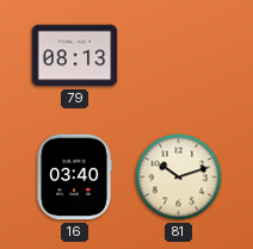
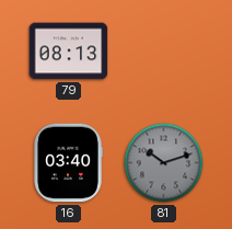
81 dial: cream -> grey
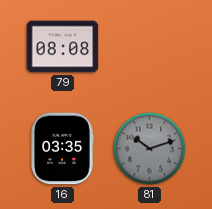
79: 08:13 -> 08:08
16: 03:40 -> 03:35
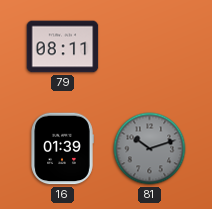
79: 08:08 -> 08:11
16: 03:35 -> 01:39
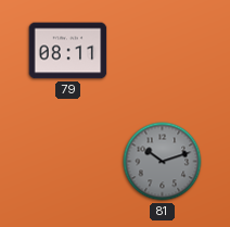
16: 01:39 -> none
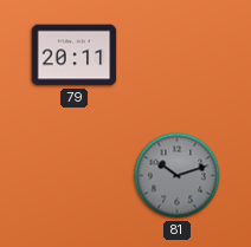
79: 08:11 -> 20:11
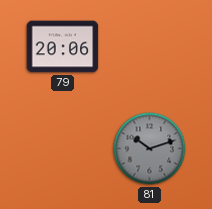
79: 20:11 -> 20:06
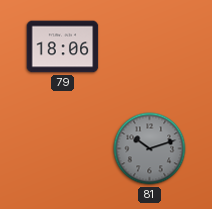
79: 20:06 -> 18:06
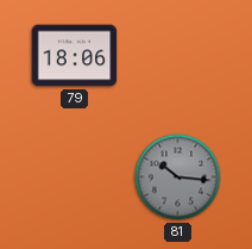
81: 10:12 -> 10:16
